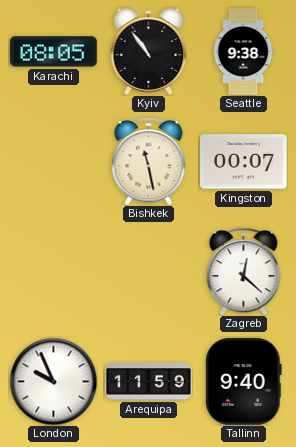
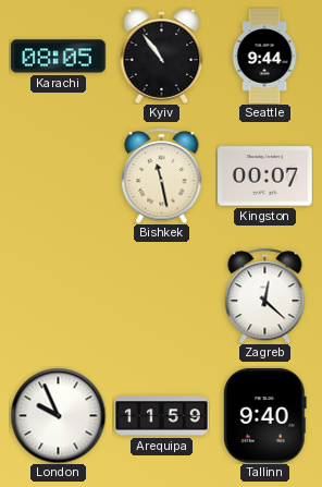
Seattle: 9:38 -> 9:44
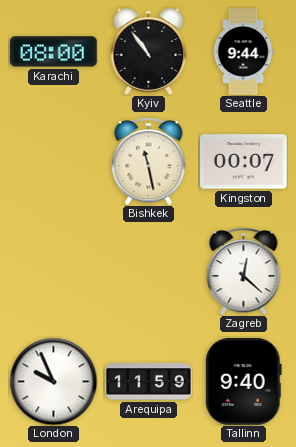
Karachi: 08:05 -> 08:00
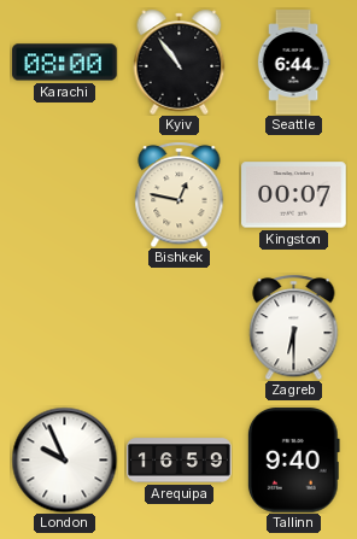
Seattle: 9:44 -> 6:44
Bishkek: 11:28 -> 12:47
Zagreb: 12:22 -> 6:30
Arequipa: 11:59 -> 16:59
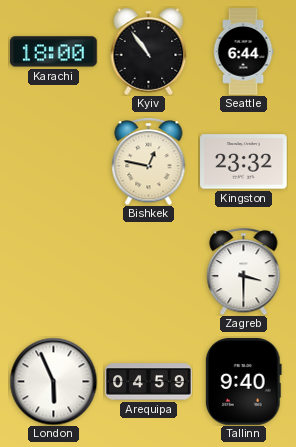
Karachi: 08:00 -> 18:00
Kingston: 00:07 -> 23:32
Zagreb: 6:30 -> 3:30
London: 9:56 -> 5:56
Arequipa: 16:59 -> 04:59
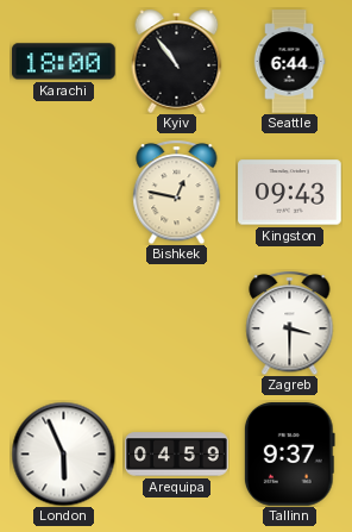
Kingston: 23:32 -> 09:43
Tallinn: 9:40 -> 9:37
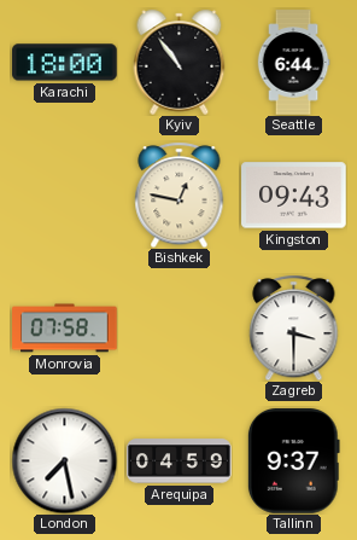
Monrovia: none -> 07:58
London: 5:56 -> 7:28
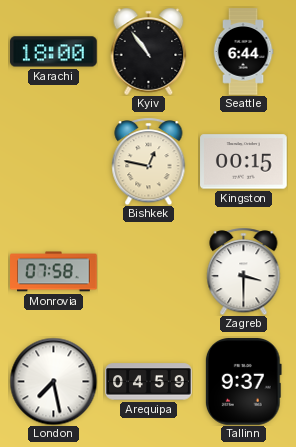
Kingston: 09:43 -> 00:15
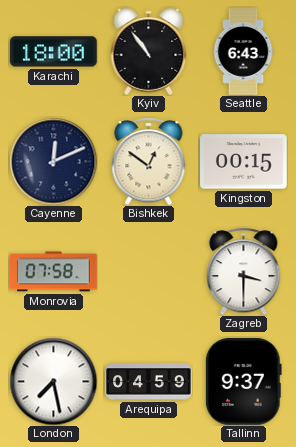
Seattle: 6:44 -> 6:43
Cayenne: none -> 12:11
Bishkek: 12:47 -> 12:51
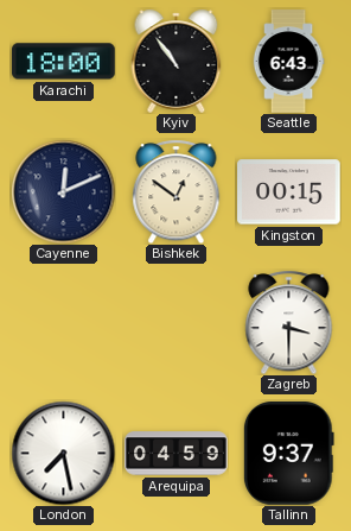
Monrovia: 07:58 -> none
